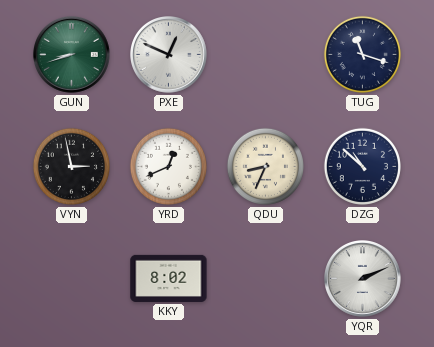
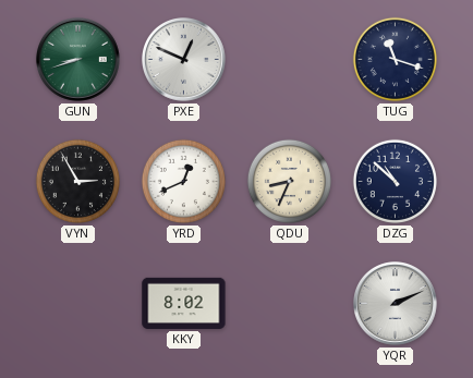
VYN: 2:58 -> 2:55
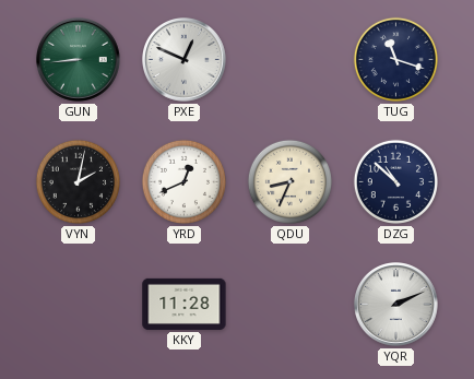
GUN: 8:42 -> 8:44
VYN: 2:55 -> 2:02
KKY: 8:02 -> 11:28
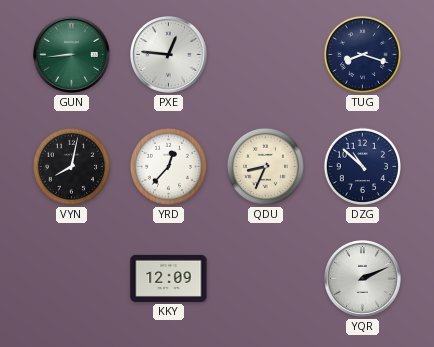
PXE: 12:49 -> 12:46
TUG: 11:18 -> 8:18
VYN: 2:02 -> 8:02
YRD: 12:41 -> 12:37
KKY: 11:28 -> 12:09
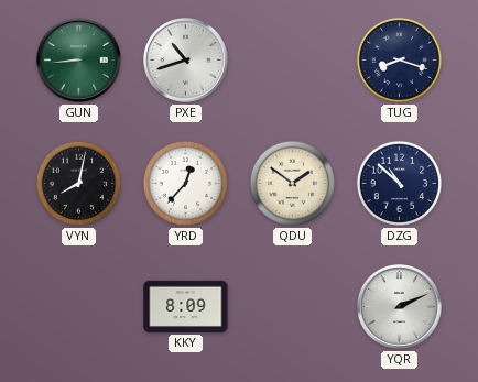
PXE: 12:46 -> 10:42
QDU: 8:34 -> 1:51
KKY: 12:09 -> 8:09
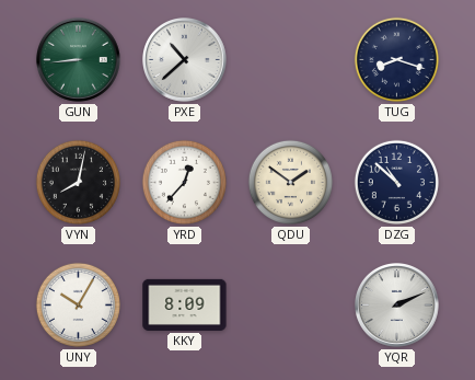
PXE: 10:42 -> 10:38
UNY: none -> 10:05
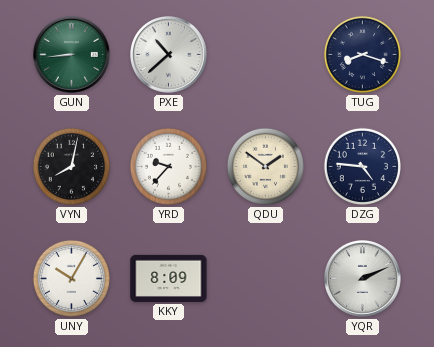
YRD: 12:37 -> 9:37
DZG: 10:52 -> 4:46
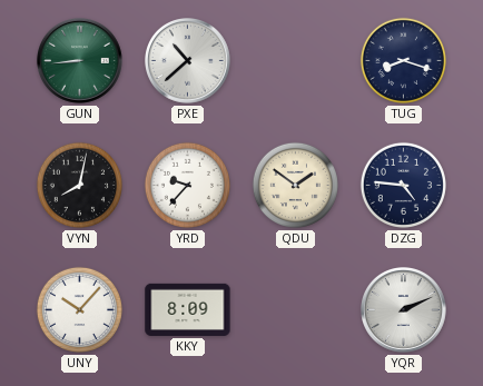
UNY: 10:05 -> 10:07
